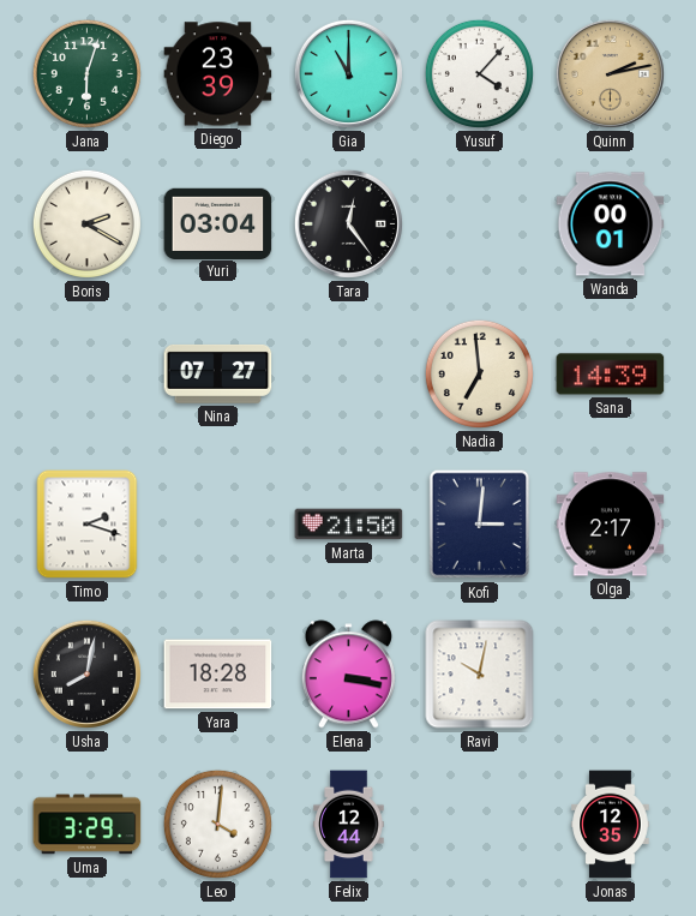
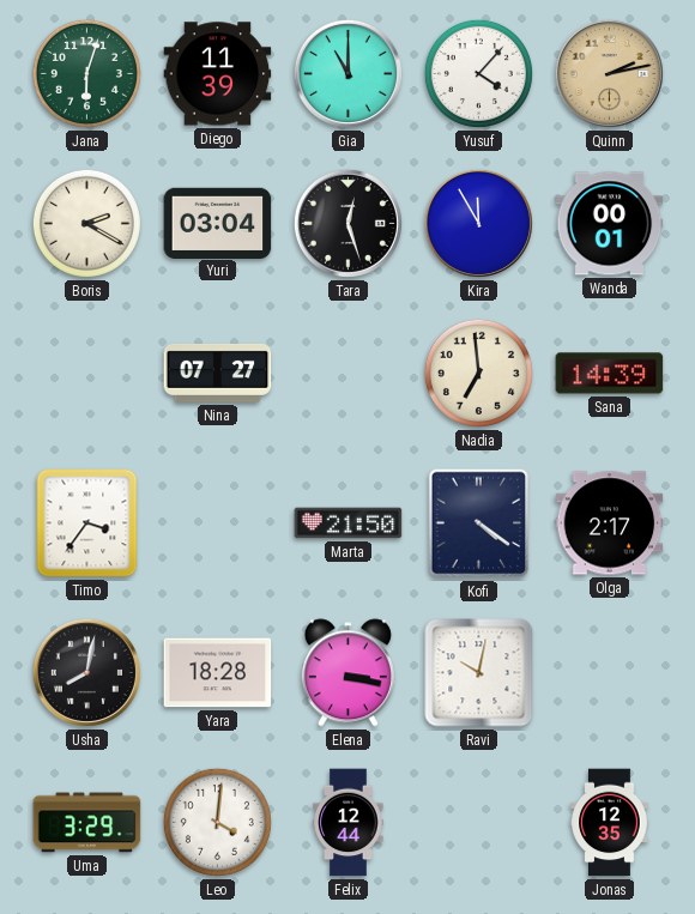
Diego: 23:39 -> 11:39
Tara: 12:24 -> 12:27
Kira: none -> 11:55
Timo: 2:18 -> 3:36
Kofi: 3:01 -> 4:21
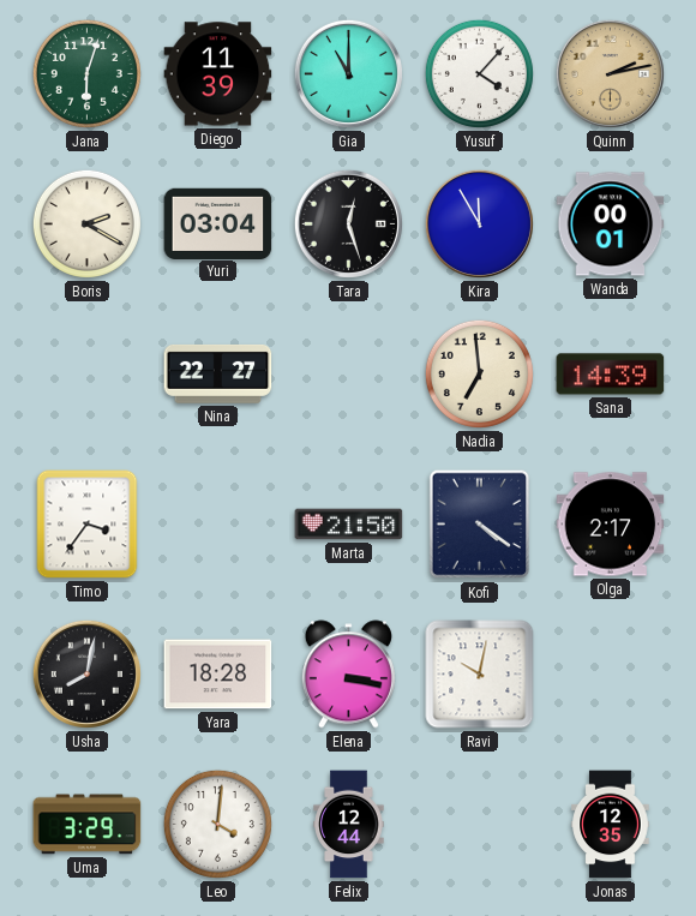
Nina: 07:27 -> 22:27
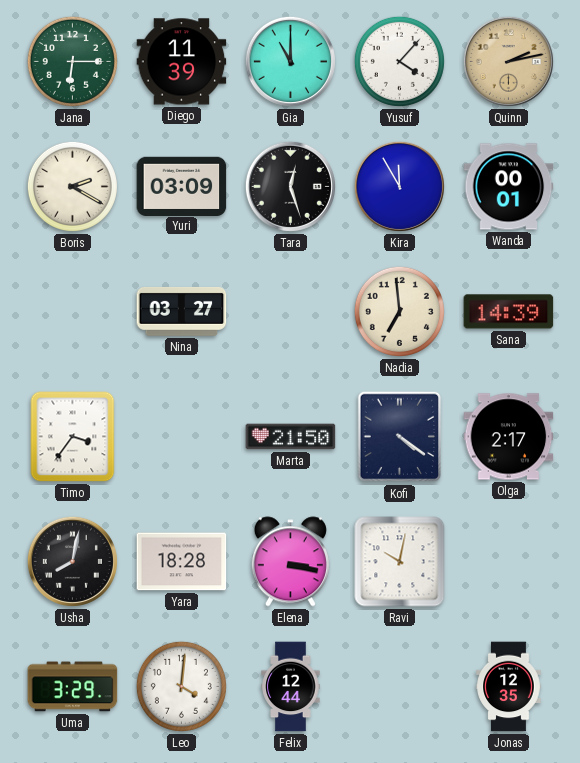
Jana: 6:03 -> 6:15
Yuri: 03:04 -> 03:09
Nina: 22:27 -> 03:27
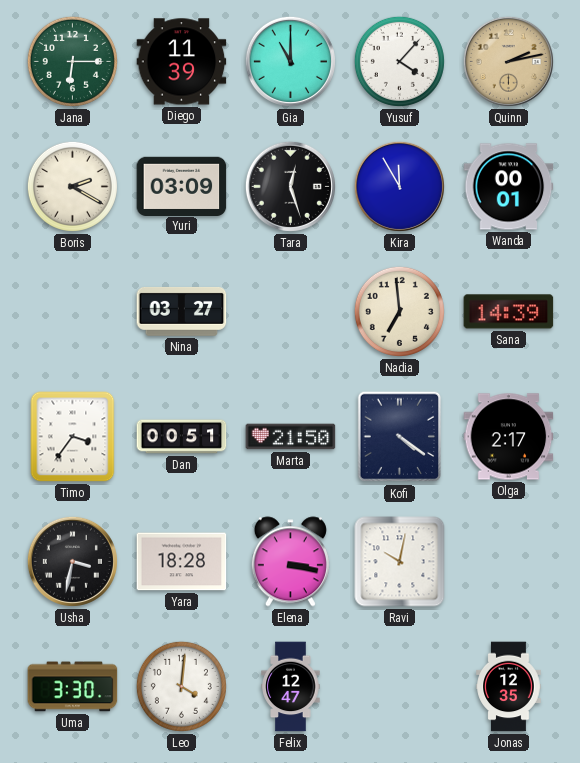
Dan: none -> 00:51
Usha: 8:02 -> 3:32
Uma: 3:29 -> 3:30
Felix: 12:44 -> 12:47
